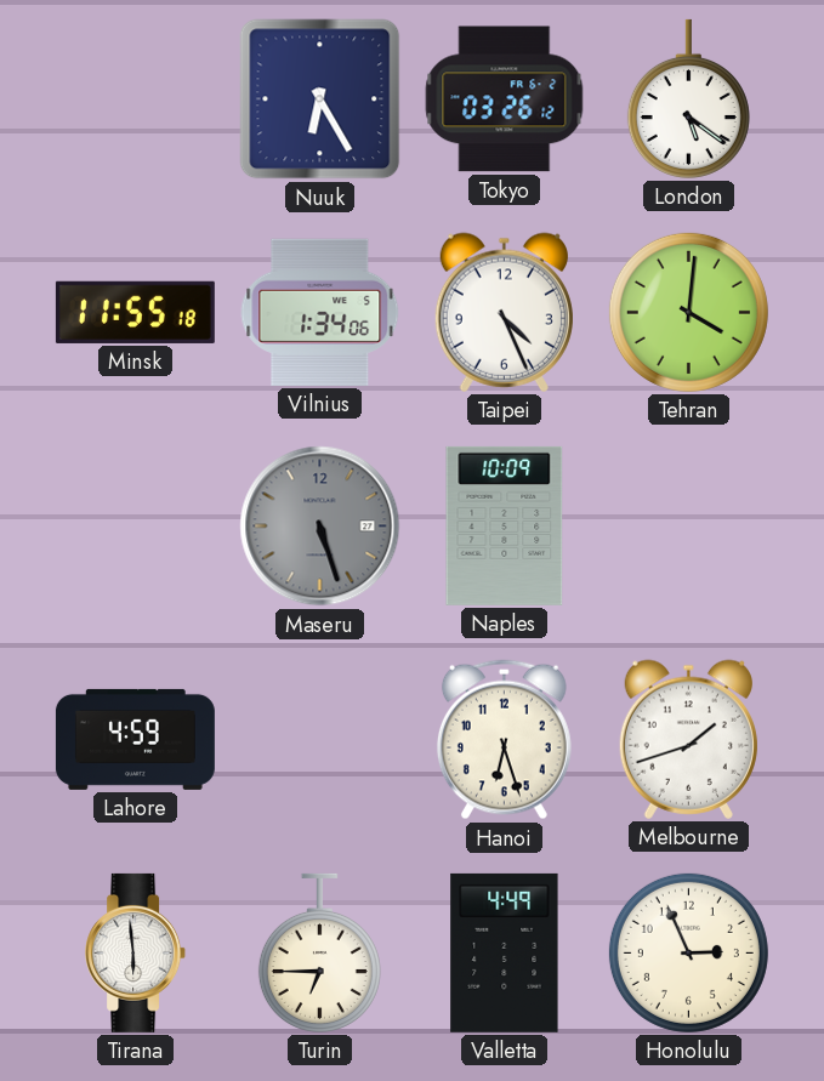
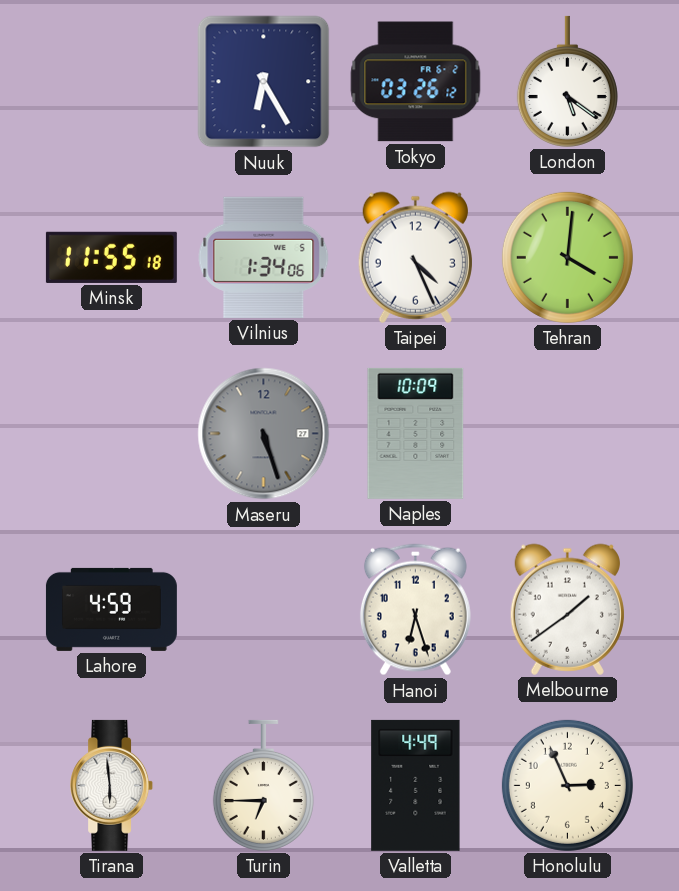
Melbourne: 1:42 -> 1:39
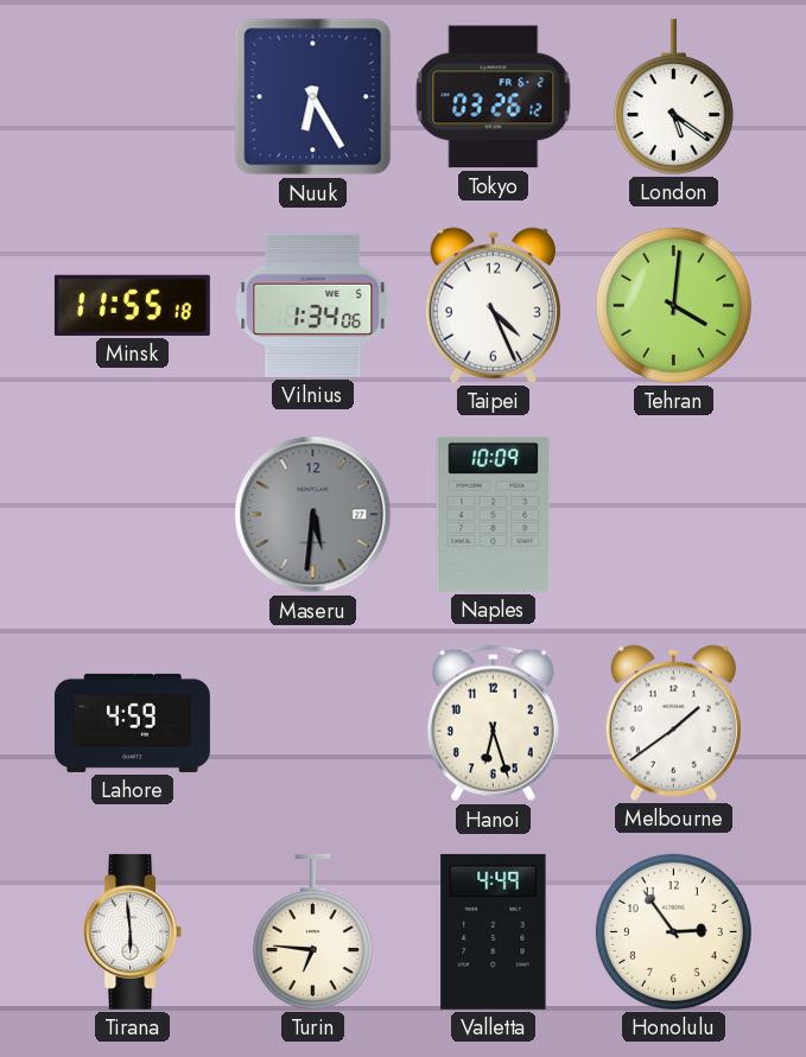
Maseru: 5:27 -> 5:31
Turin: 6:45 -> 6:46
Honolulu: 2:56 -> 2:54
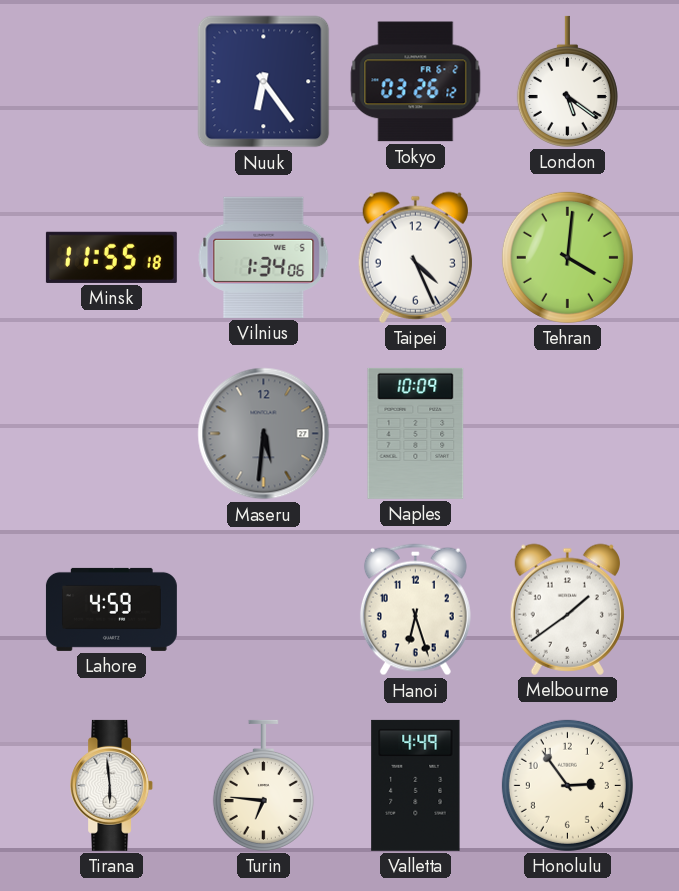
Nuuk: 6:25 -> 6:24
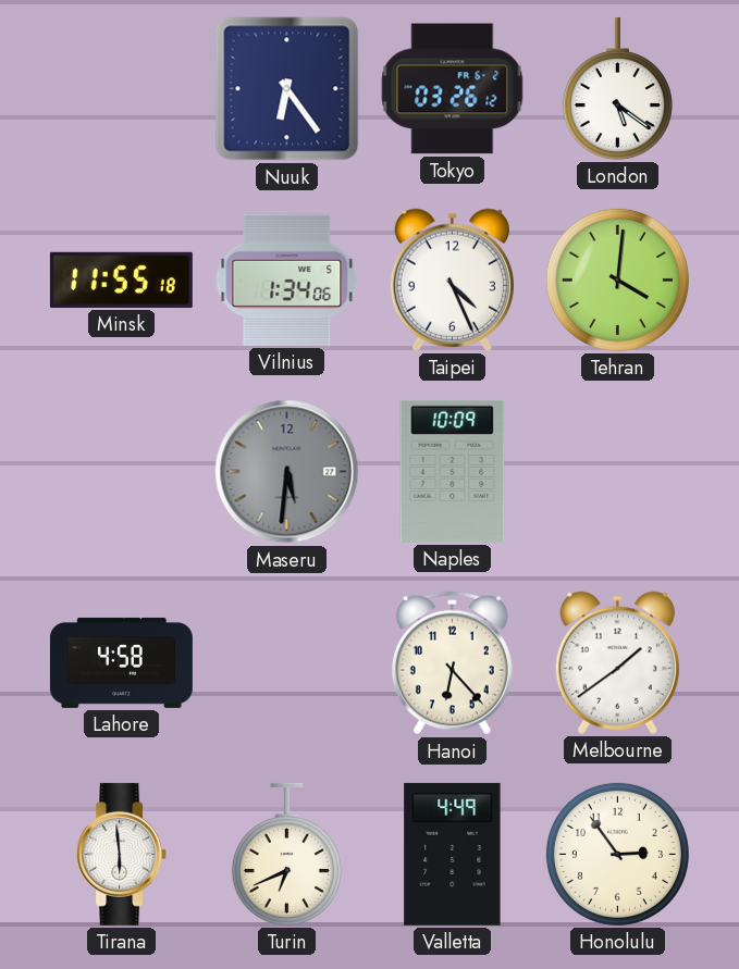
Lahore: 4:59 -> 4:58
Hanoi: 6:27 -> 6:23
Turin: 6:46 -> 6:41
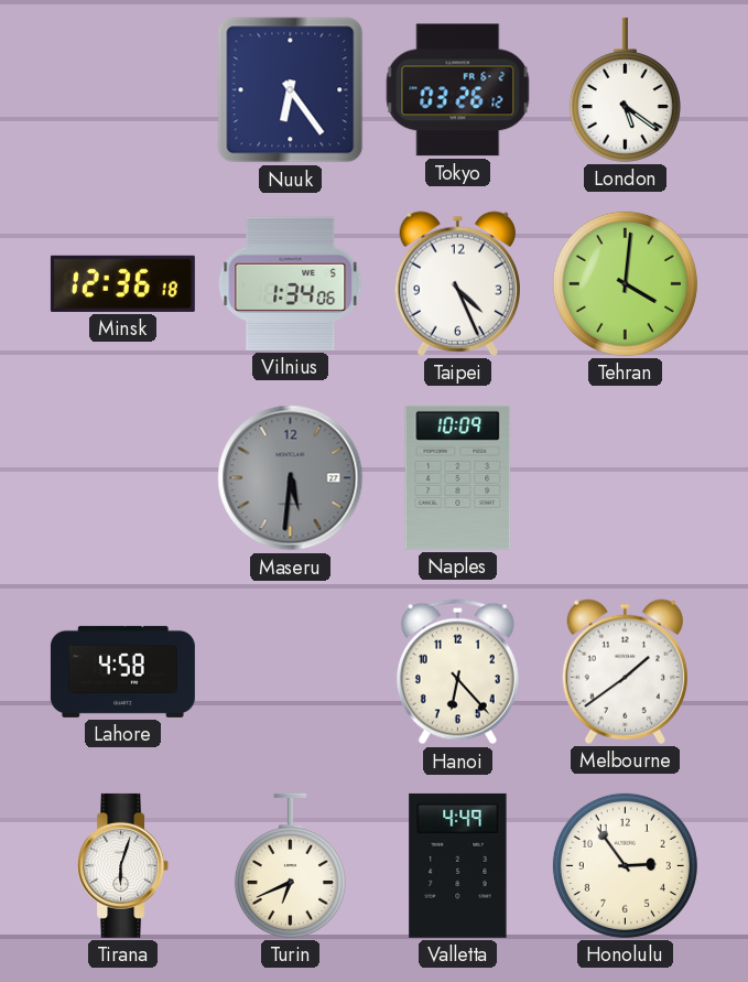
Minsk: 11:55 -> 12:36
Tirana: 5:59 -> 6:03
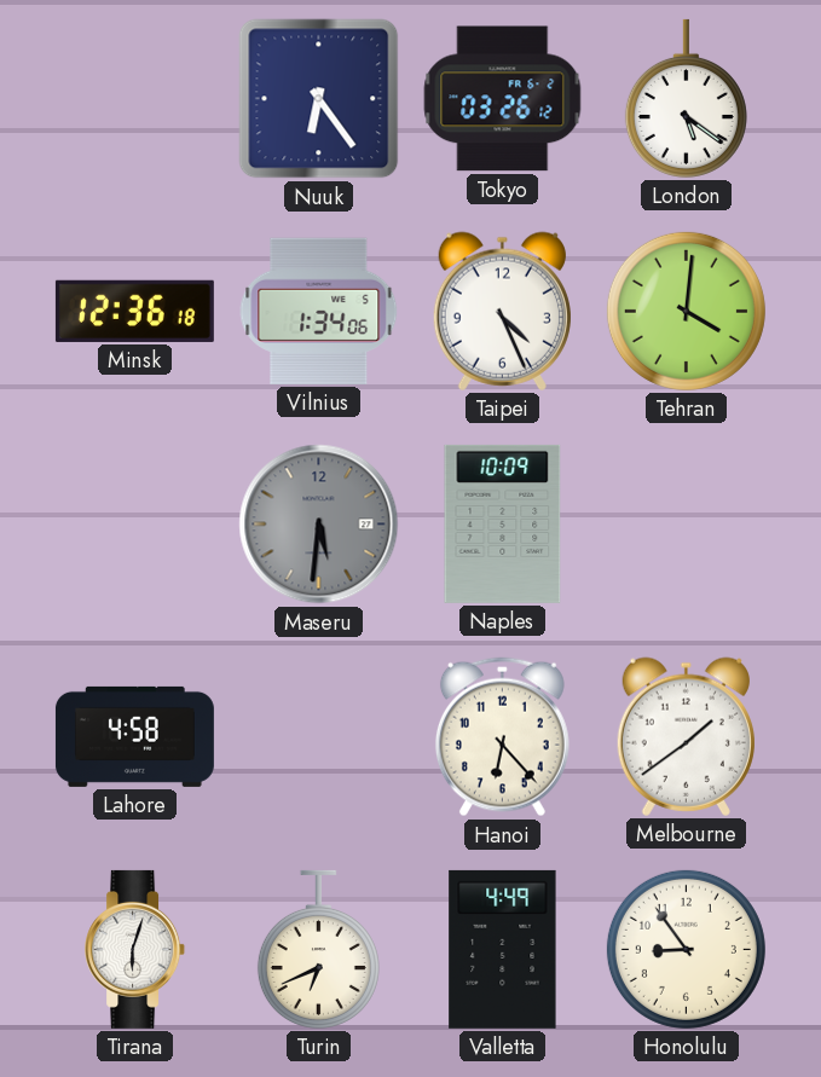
Honolulu: 2:54 -> 8:54
